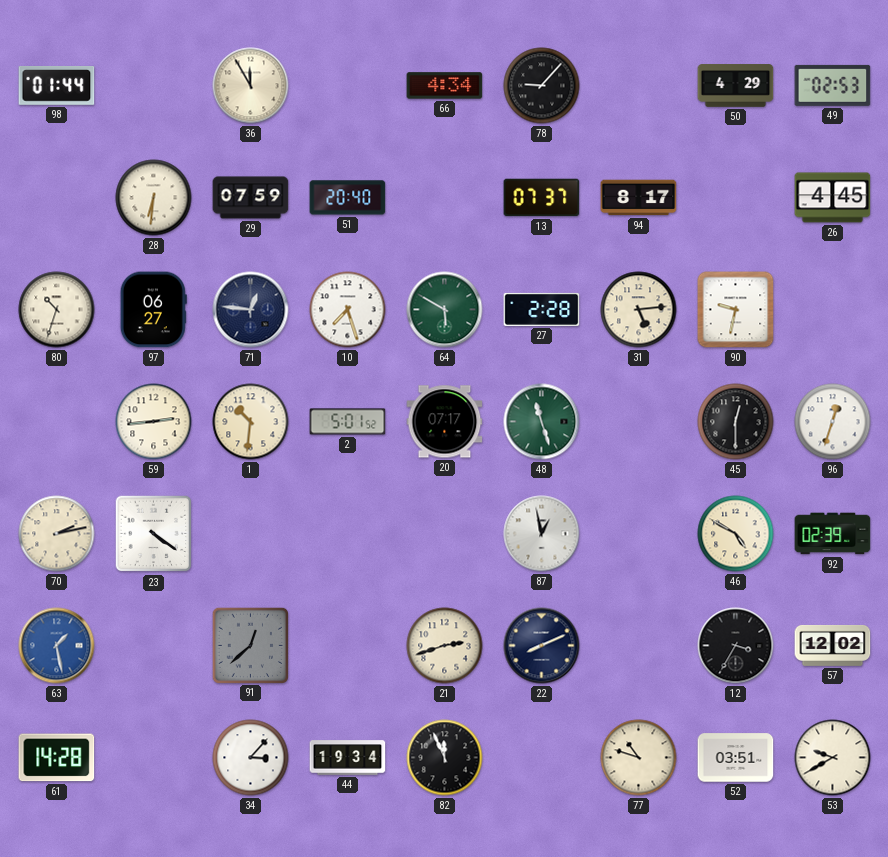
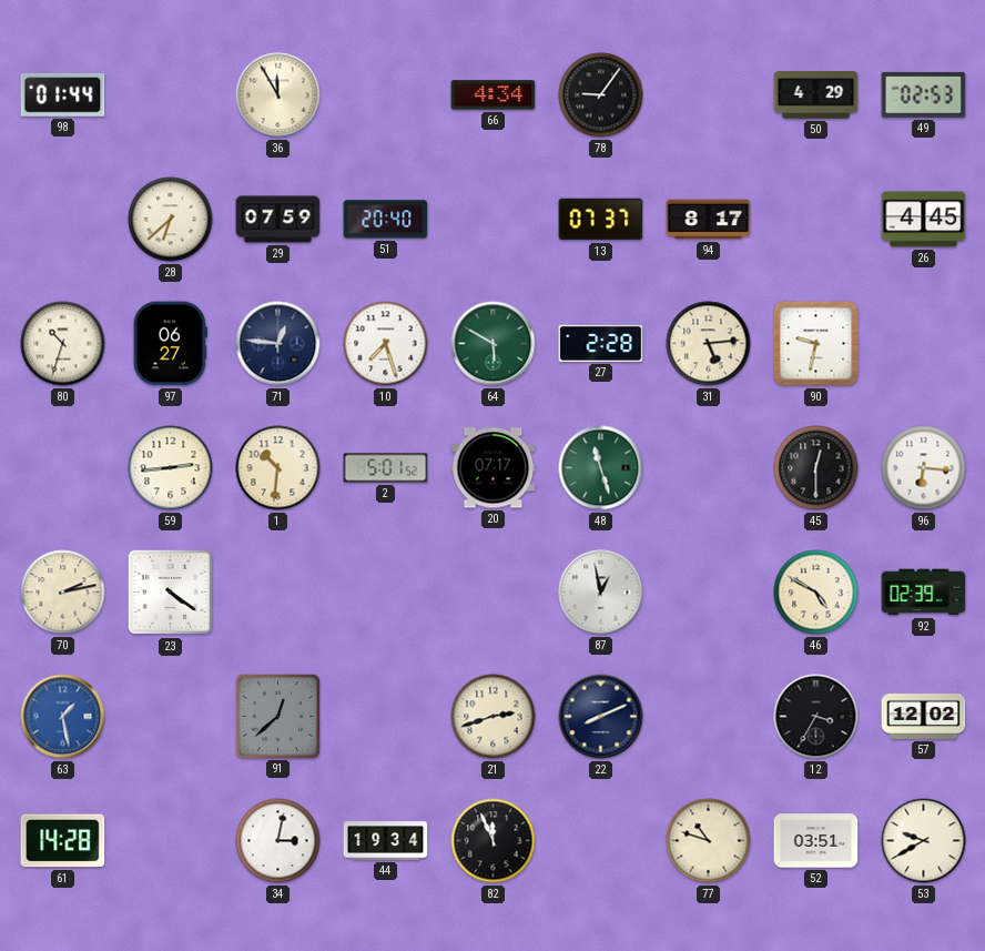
78: 9:07 -> 9:06
28: 6:31 -> 6:38
96: 12:33 -> 6:16
34: 3:07 -> 3:02
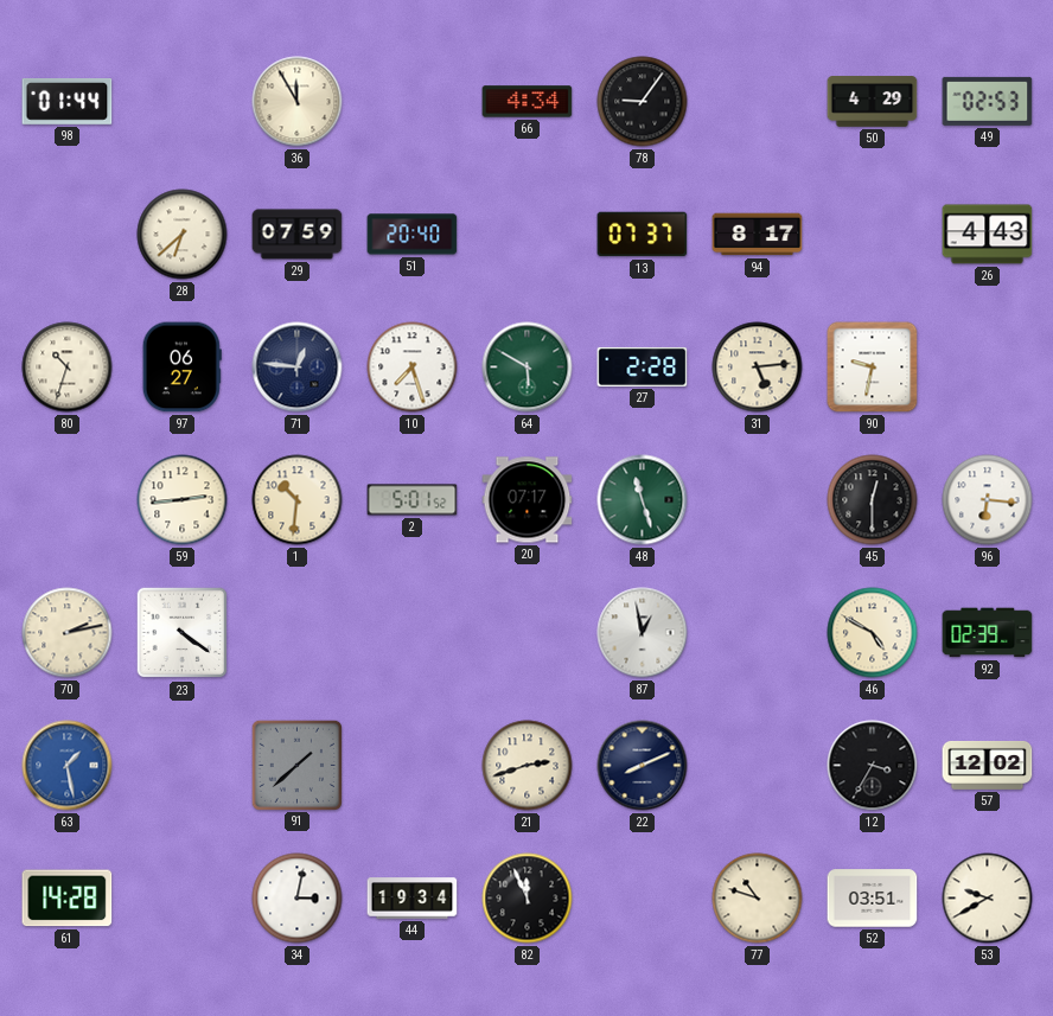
26: 4:45 -> 4:43
91: 12:38 -> 1:38
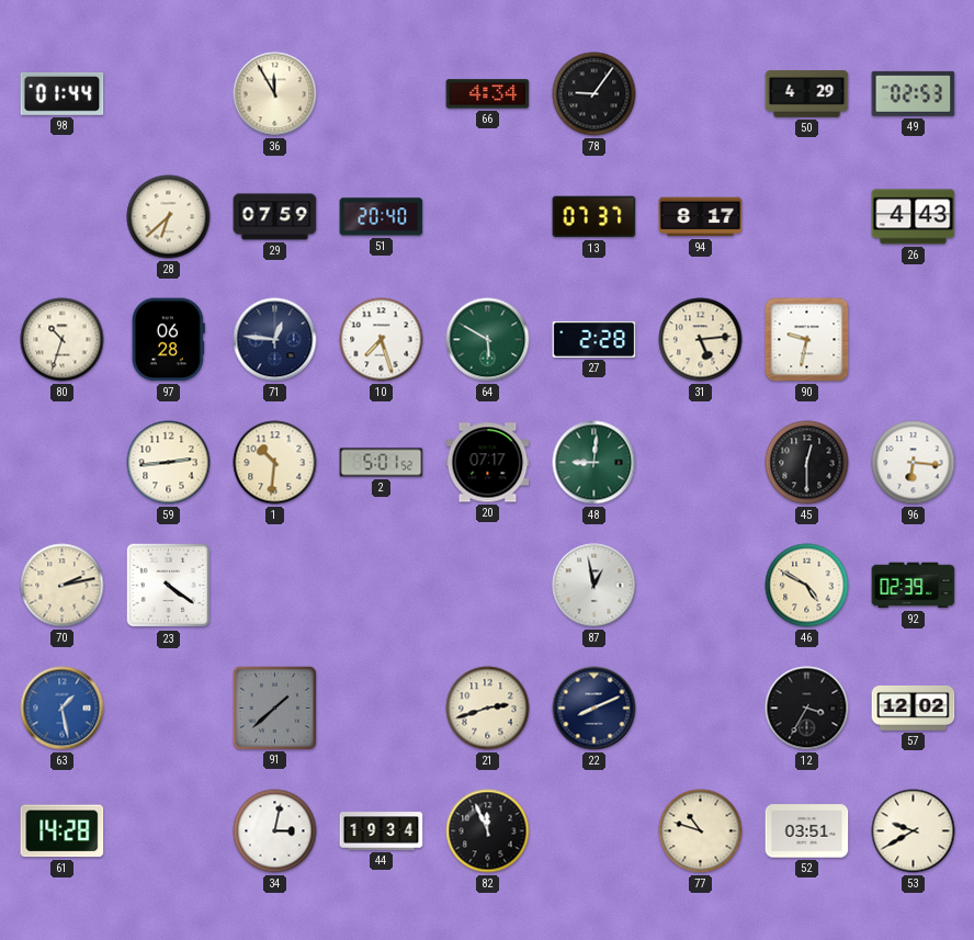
97: 06:27 -> 06:28
48: 11:27 -> 9:01
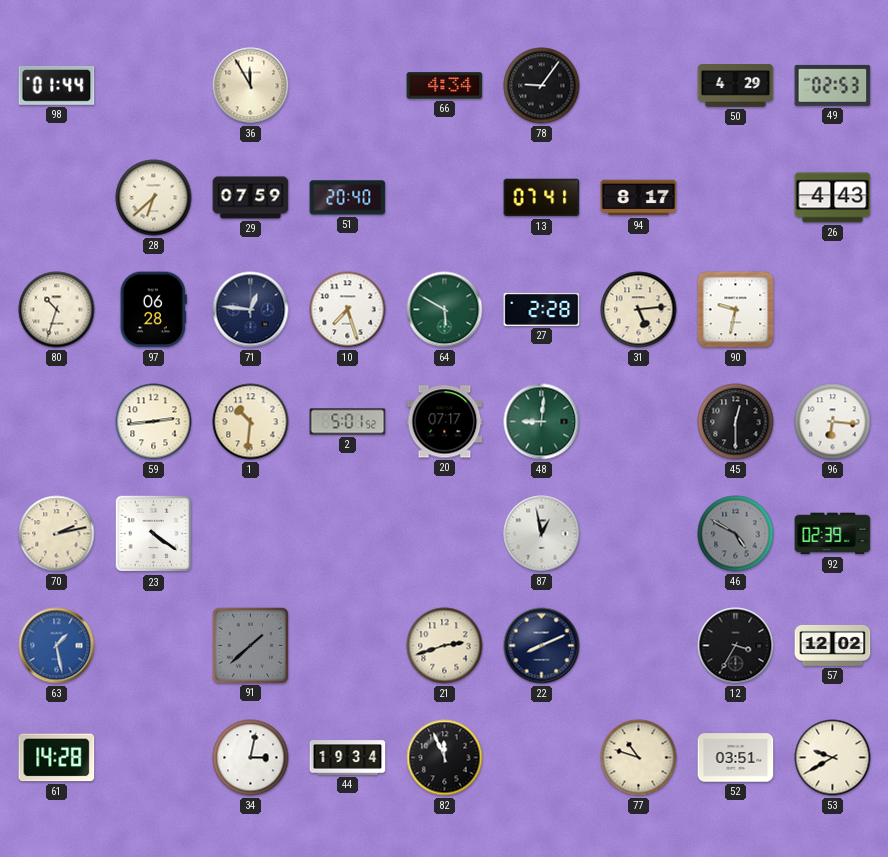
13: 07:37 -> 07:41
46 dial: cream -> grey
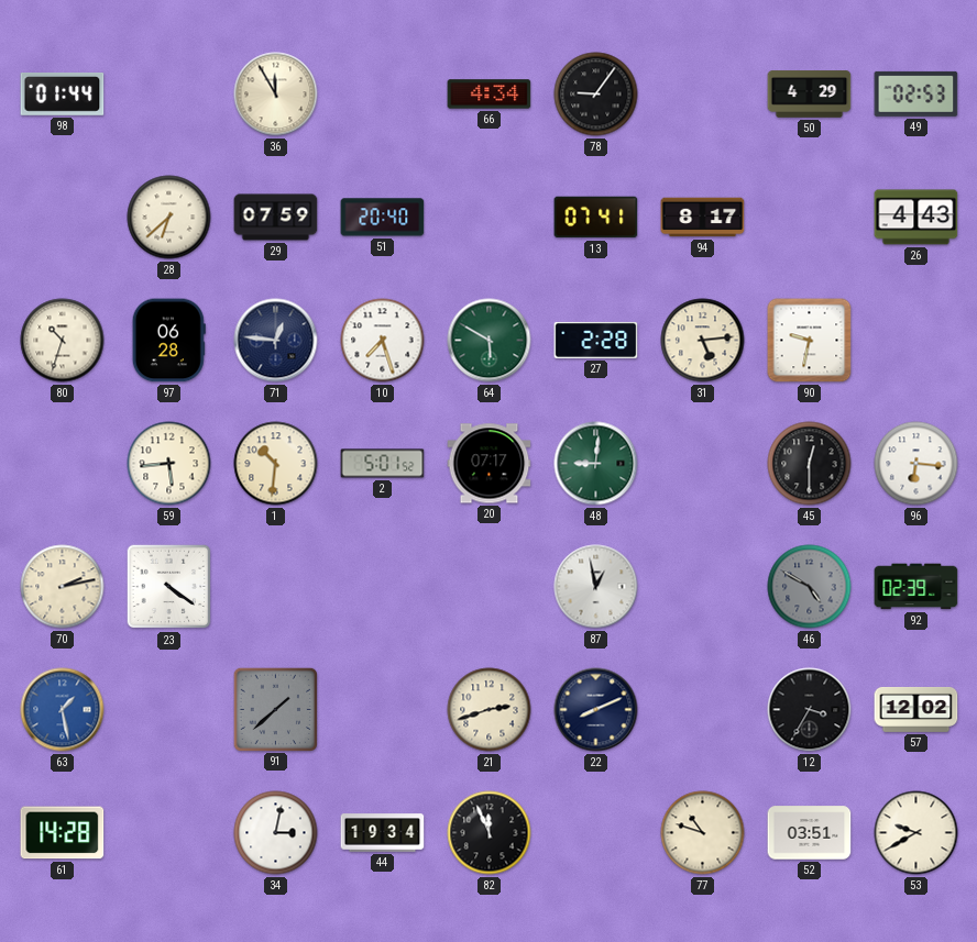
59: 2:44 -> 5:44
